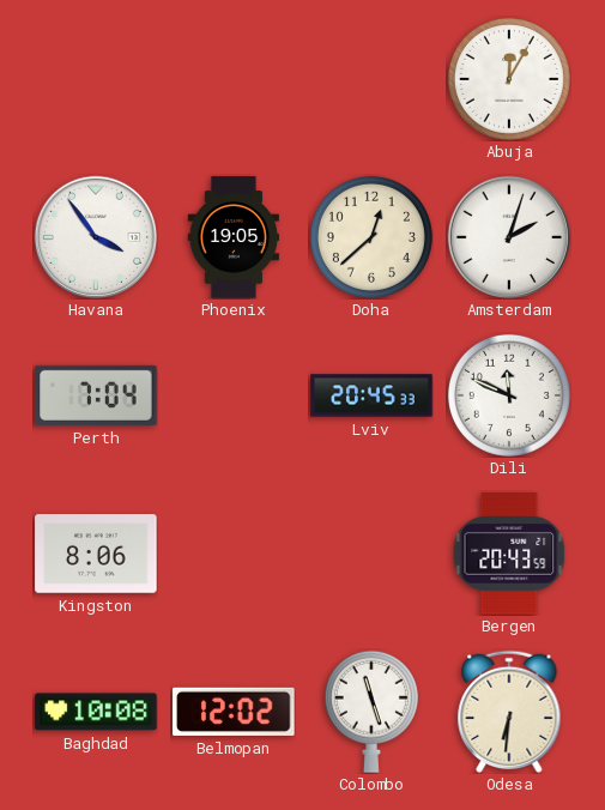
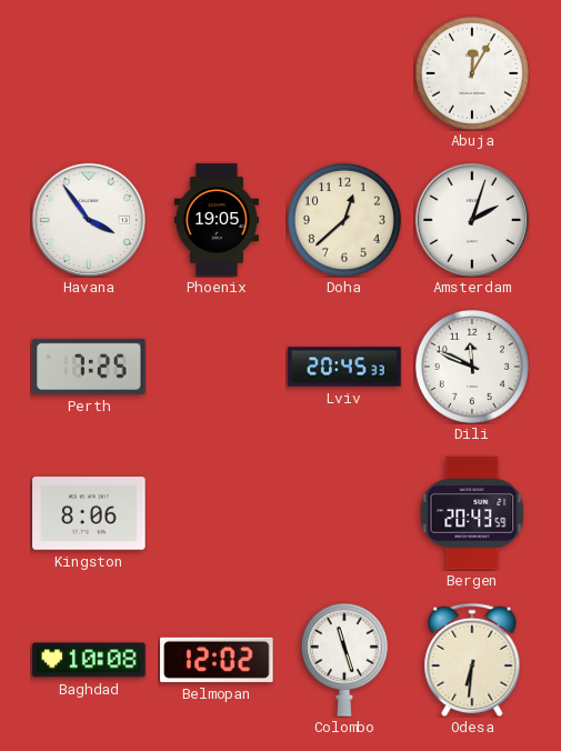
Perth: 7:04 -> 7:25
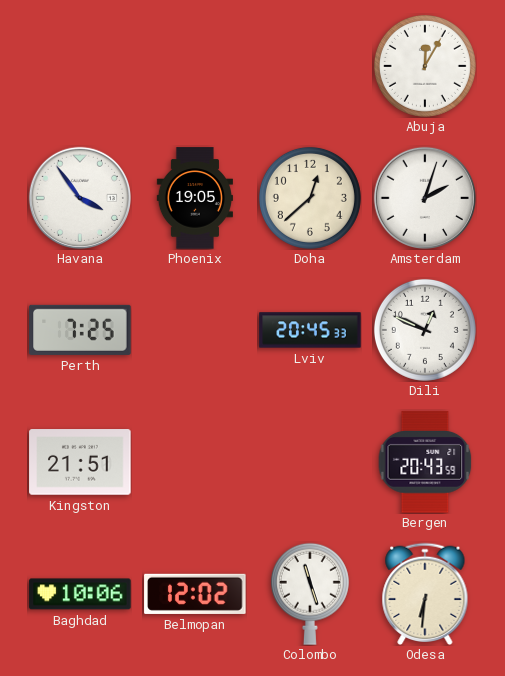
Dili: 11:49 -> 12:49
Kingston: 8:06 -> 21:51
Baghdad: 10:08 -> 10:06
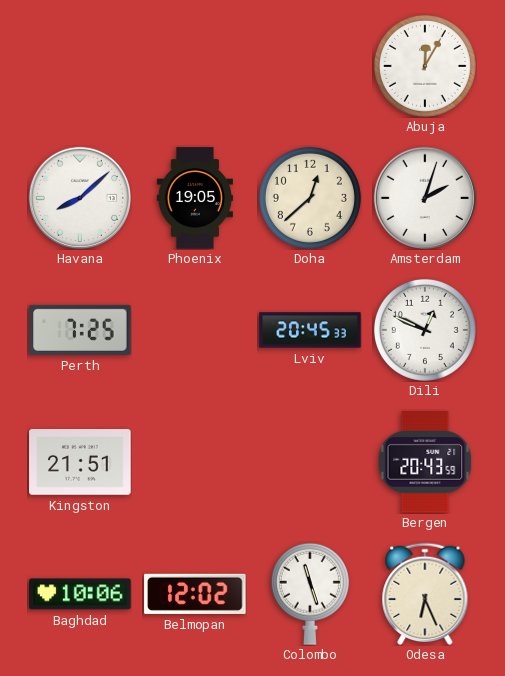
Havana: 3:54 -> 8:08
Odesa: 6:31 -> 6:26
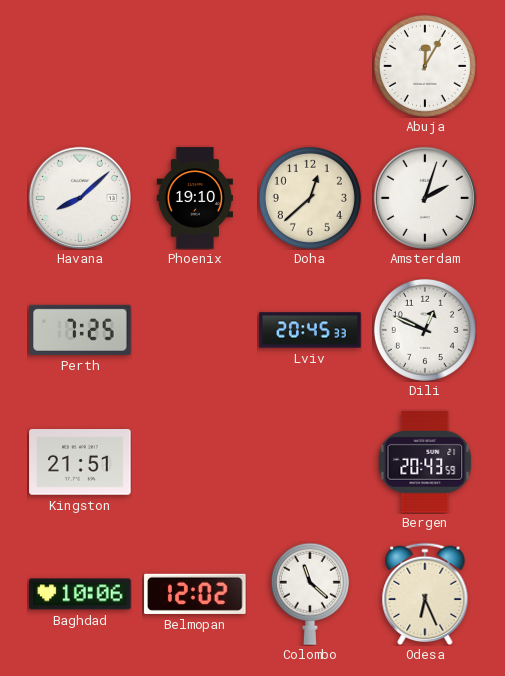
Phoenix: 19:05 -> 19:10
Colombo: 11:27 -> 11:22
